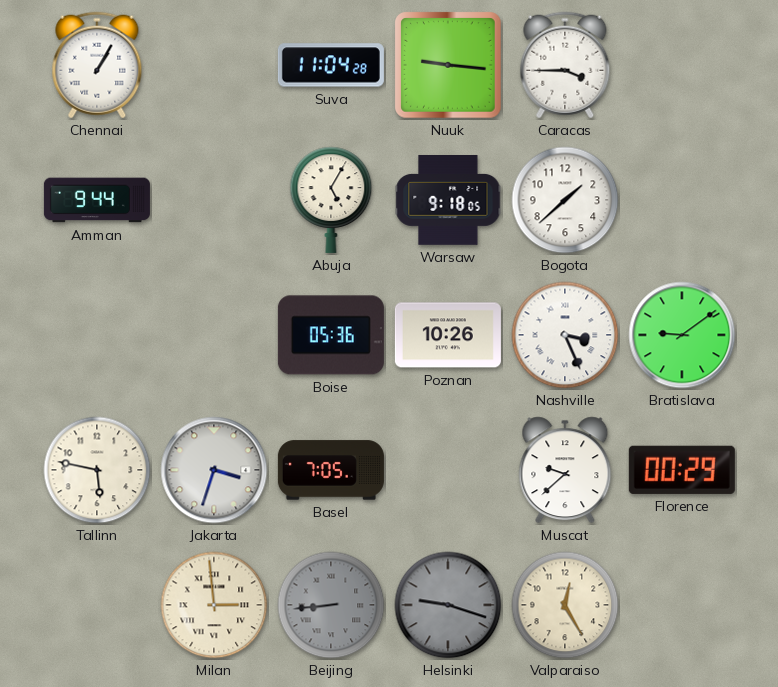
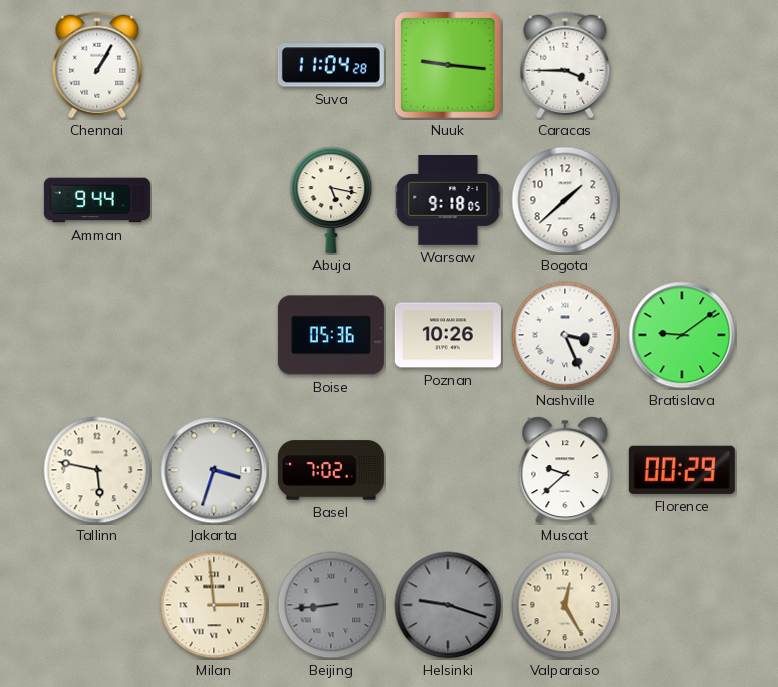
Abuja: 5:05 -> 5:17
Basel: 7:05 -> 7:02
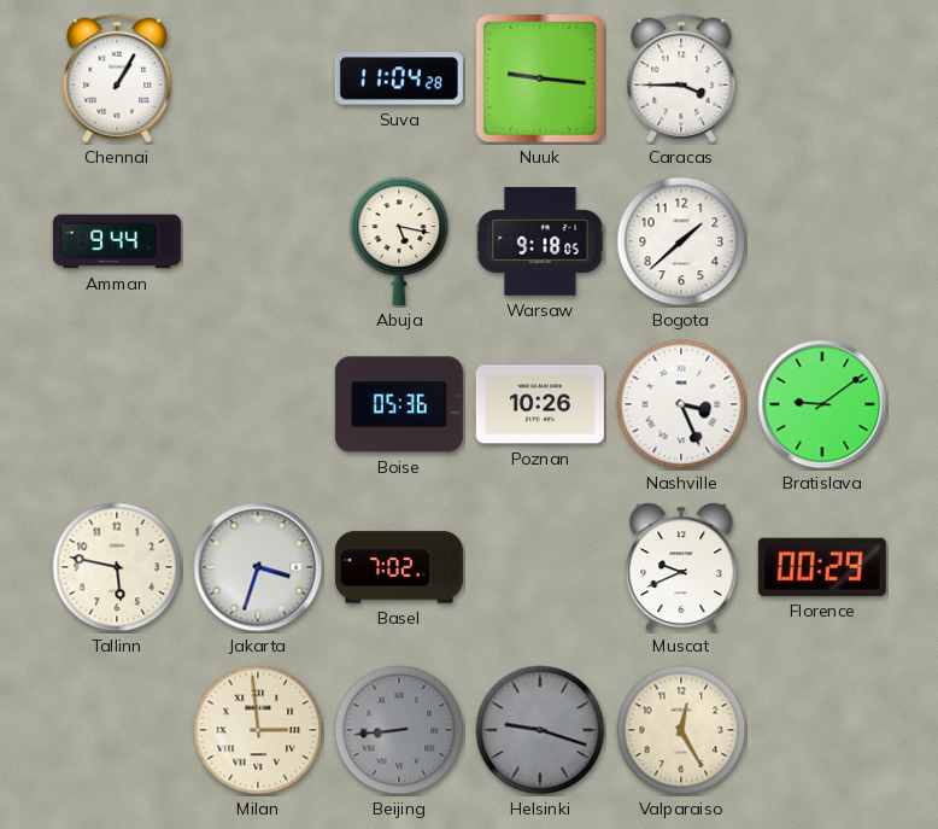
Muscat: 9:38 -> 9:41
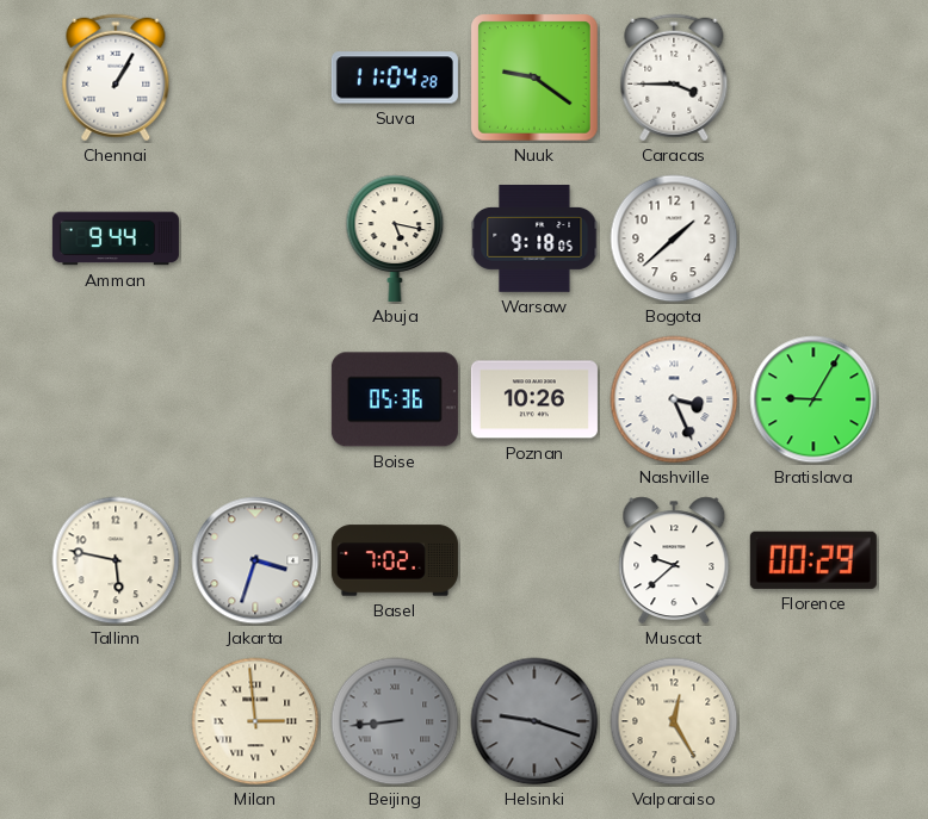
Nuuk: 9:16 -> 9:21
Bratislava: 9:09 -> 9:05
Muscat: 9:41 -> 9:38
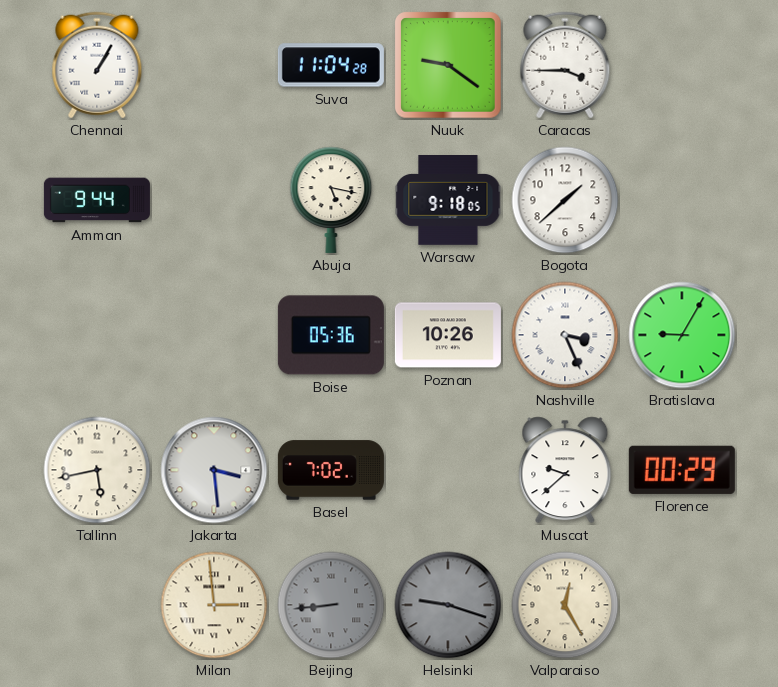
Tallinn: 5:47 -> 5:43
Jakarta: 3:33 -> 3:29
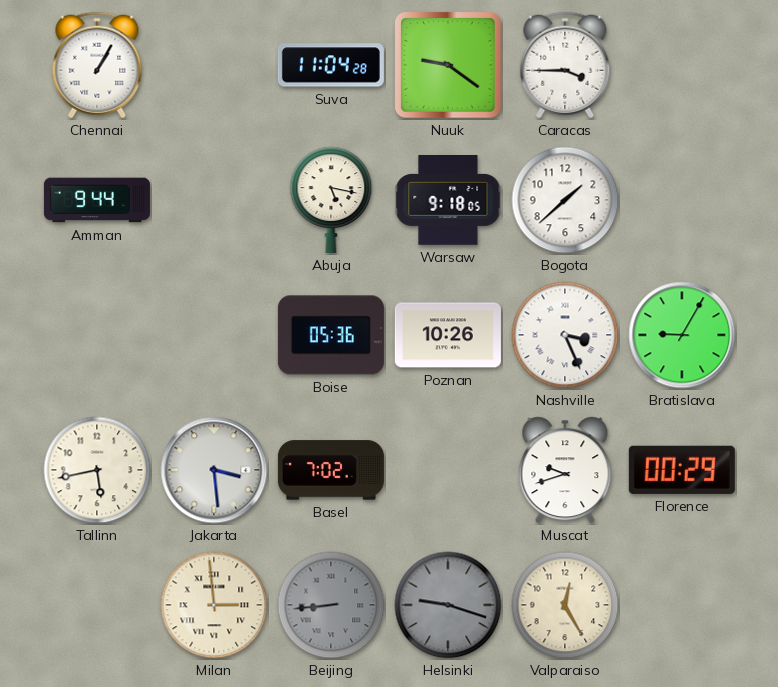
Muscat: 9:38 -> 9:42
